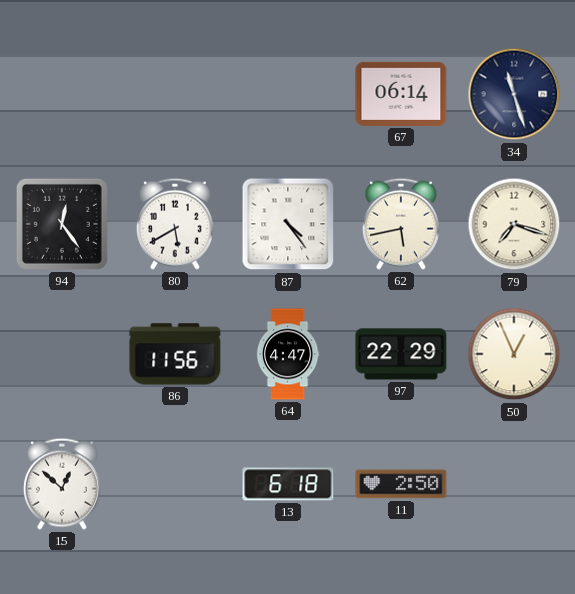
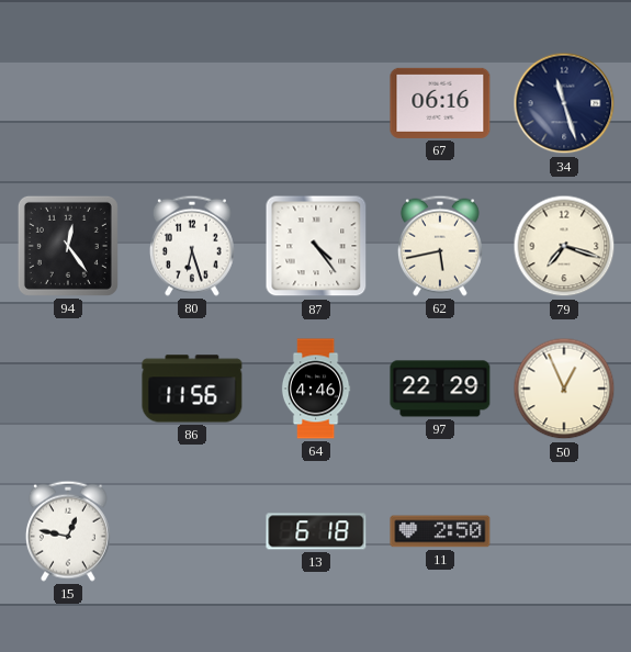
67: 06:14 -> 06:16
80: 5:40 -> 6:27
64: 4:47 -> 4:46
15: 12:52 -> 12:47
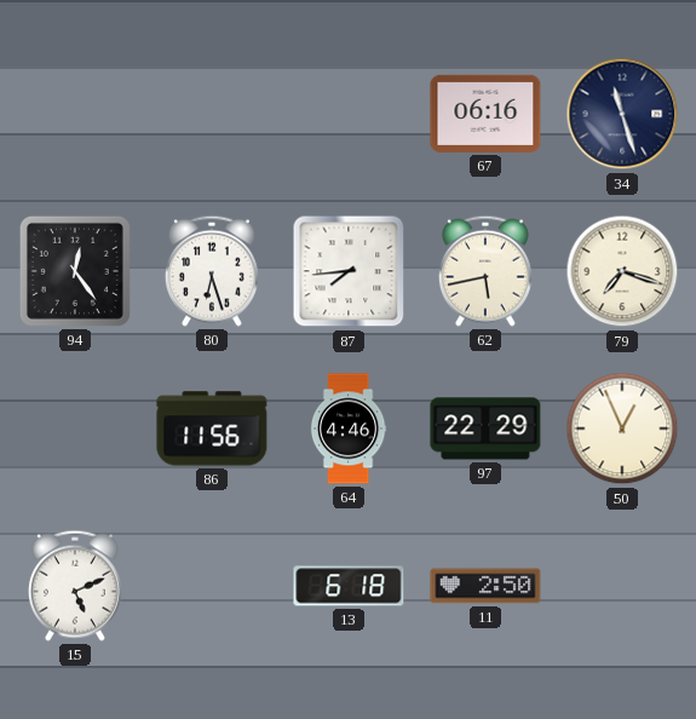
87: 4:24 -> 7:44
15: 12:47 -> 5:11
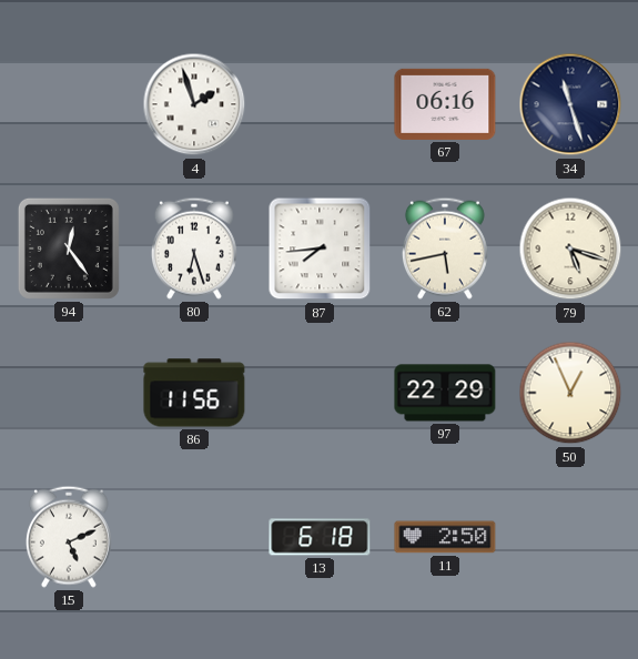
4: none -> 1:57
79: 7:18 -> 5:18
64: 4:46 -> none
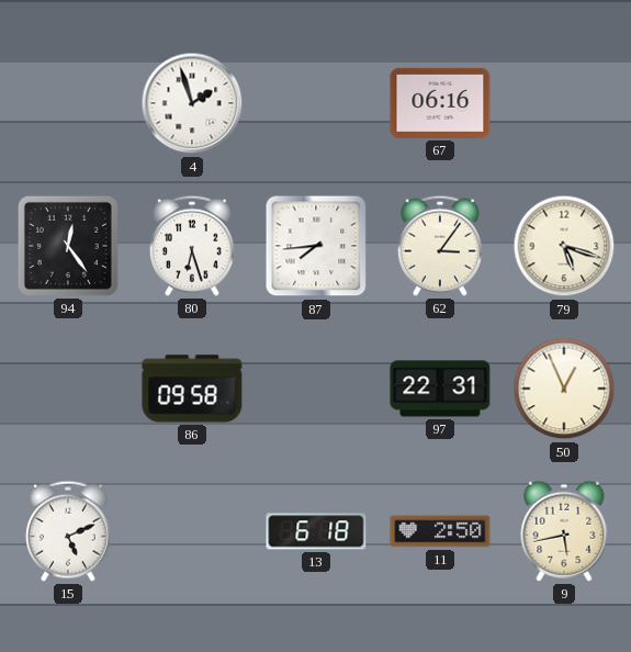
34: 11:27 -> none
62: 5:43 -> 3:06
86: 11:56 -> 09:58
97: 22:29 -> 22:31
9: none -> 5:43
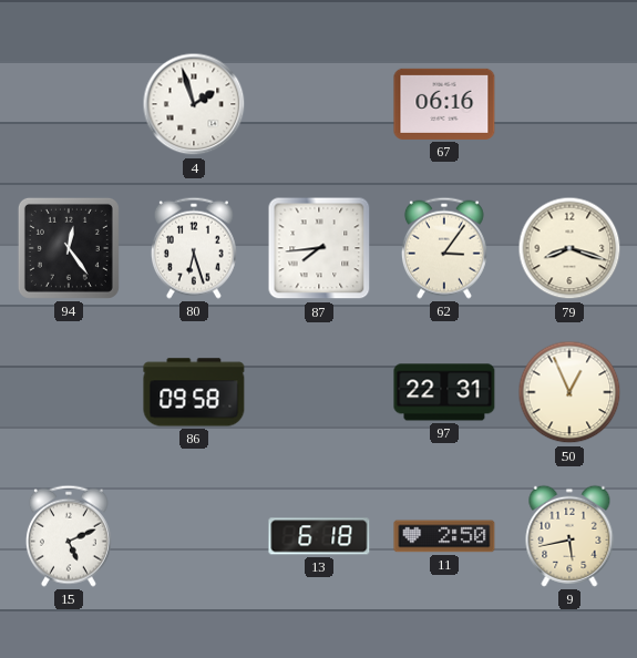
79: 5:18 -> 8:18
